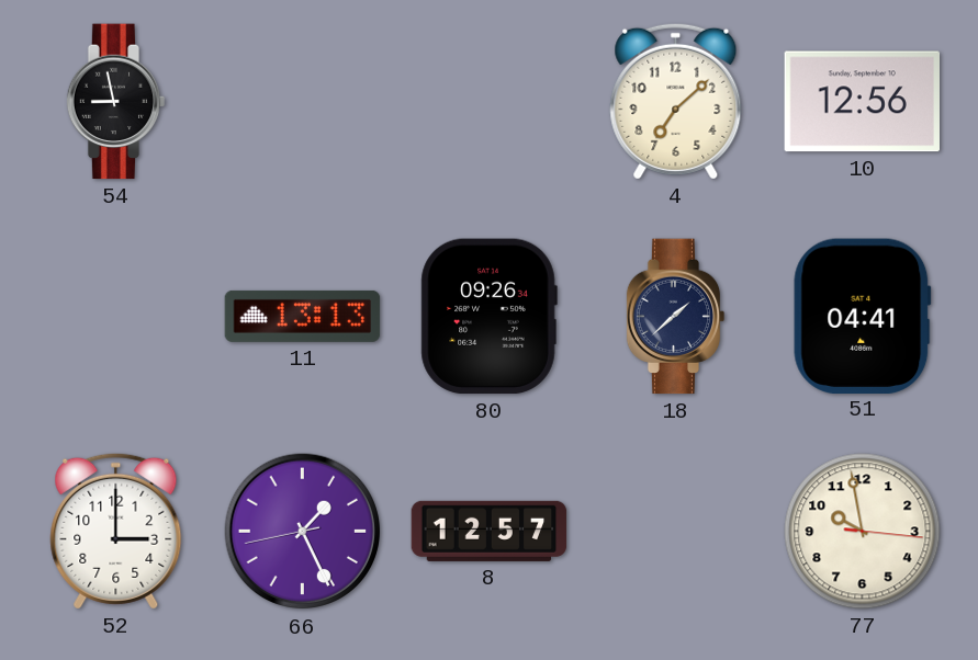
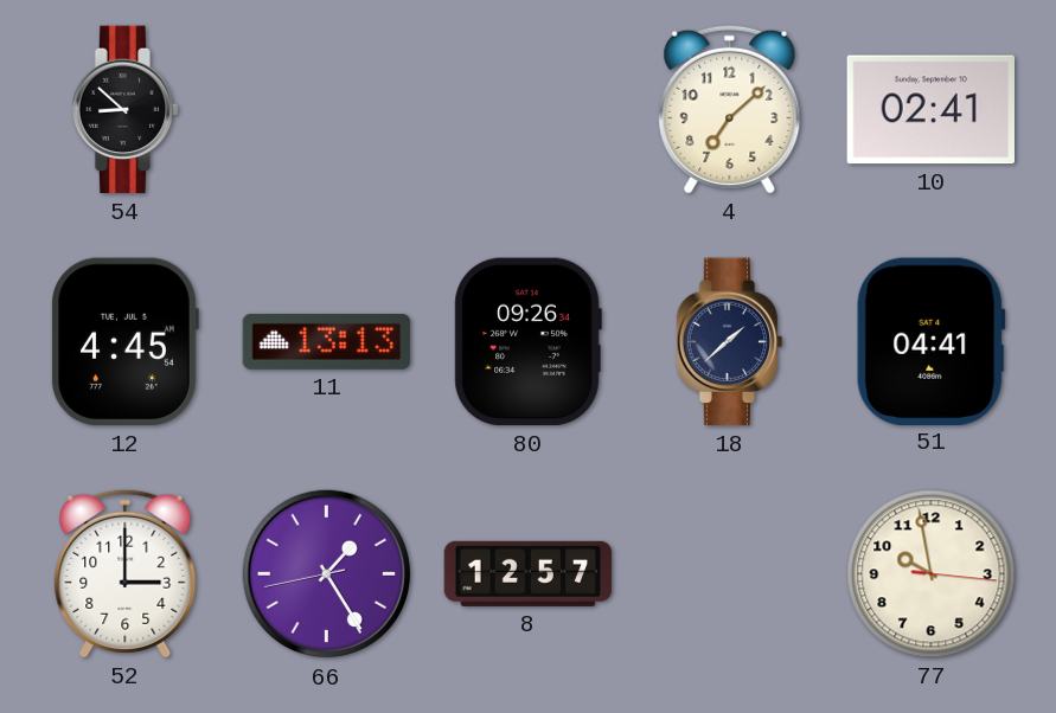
54: 8:58 -> 8:52
10: 12:56 -> 02:41
12: none -> 4:45
66: 1:25 -> 1:24
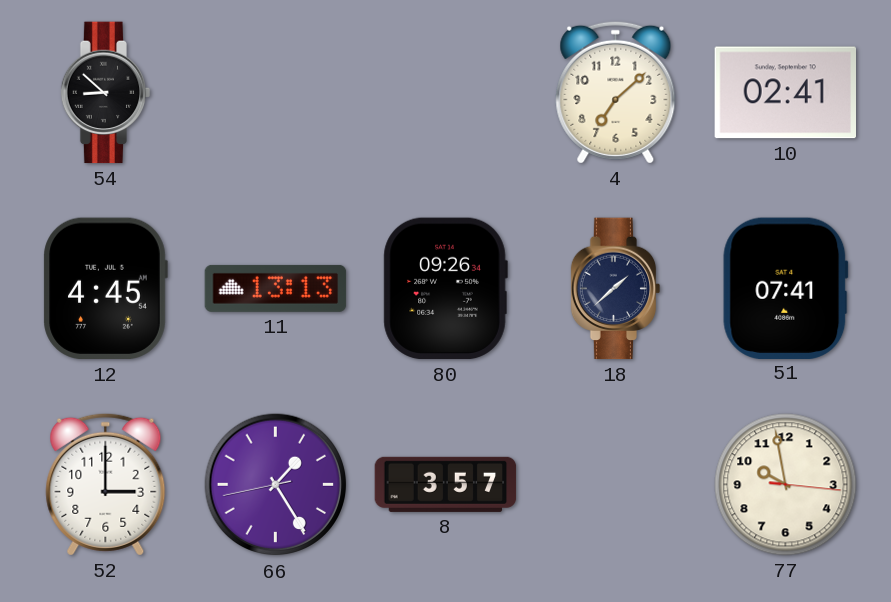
51: 04:41 -> 07:41
8: 12:57 -> 3:57
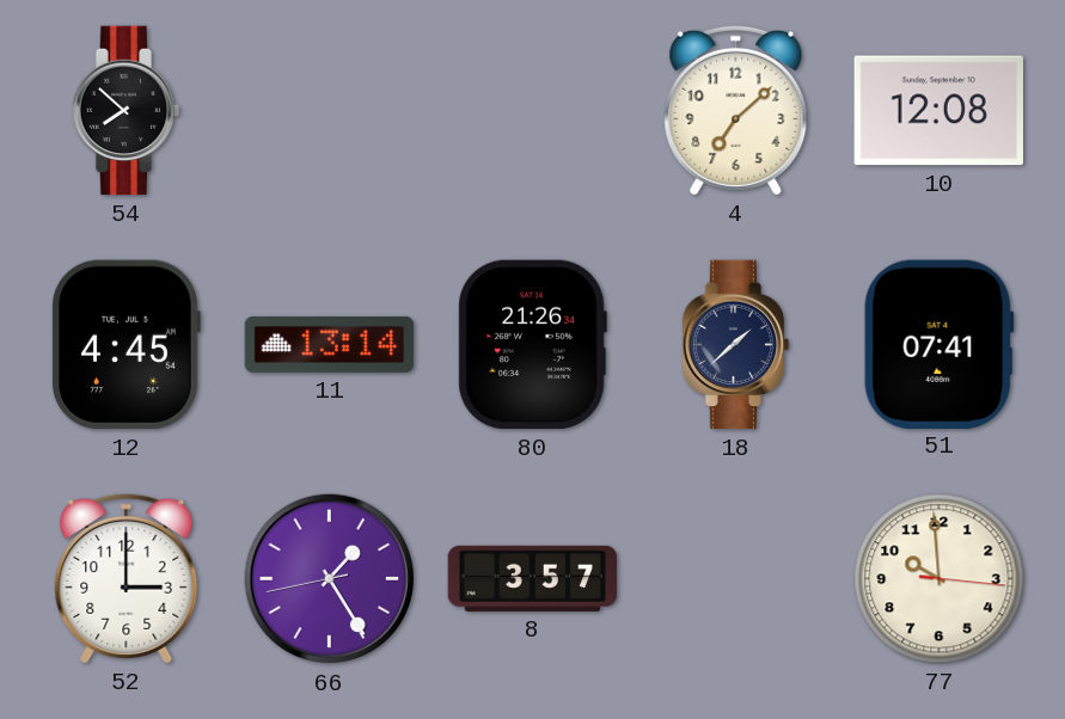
54: 8:52 -> 7:52
10: 02:41 -> 12:08
11: 13:13 -> 13:14
80: 09:26 -> 21:26
77: 9:58 -> 9:59
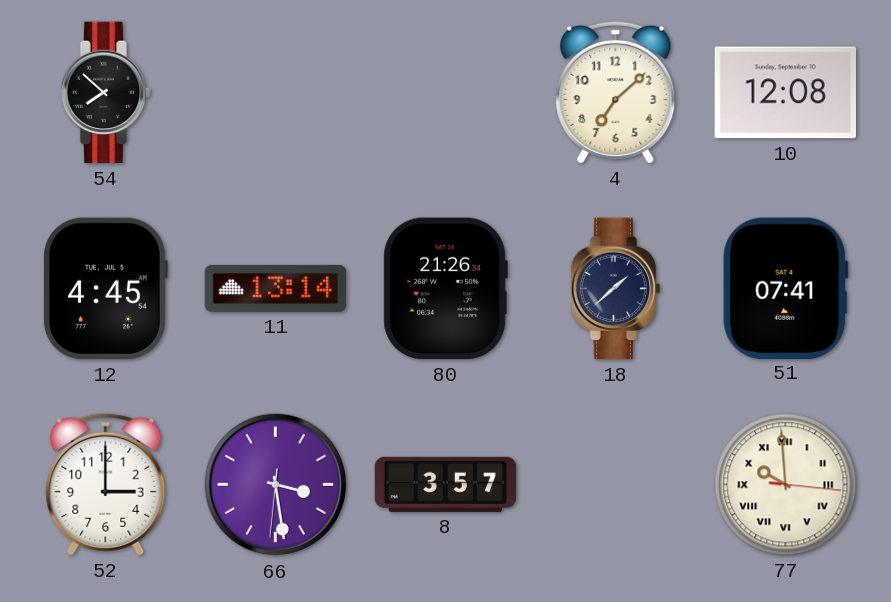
66: 1:24 -> 3:28
77 numerals: Arabic -> Roman
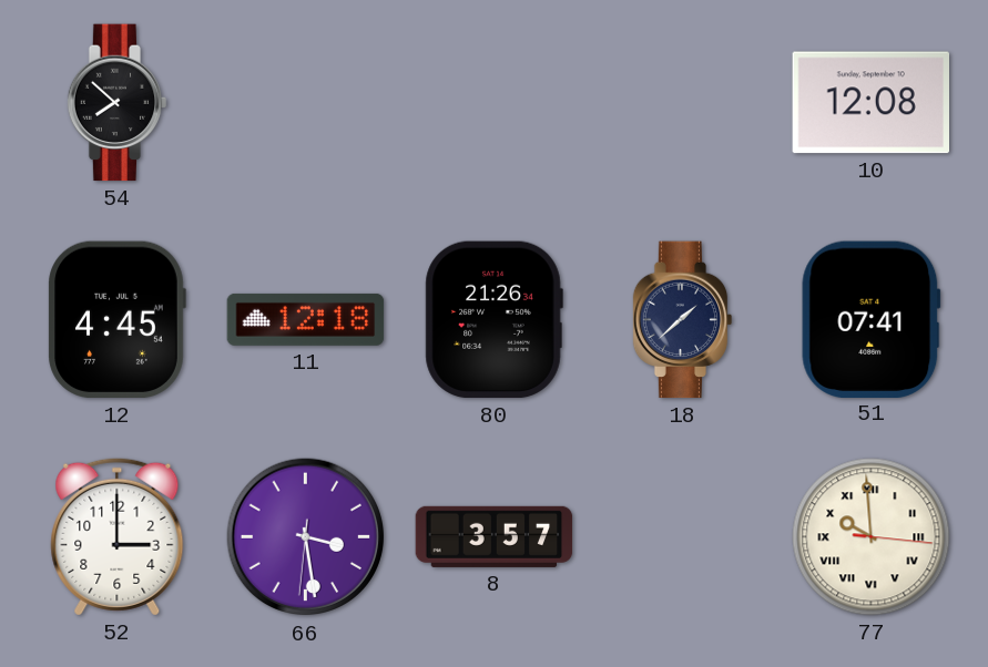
4: 7:08 -> none
11: 13:14 -> 12:18
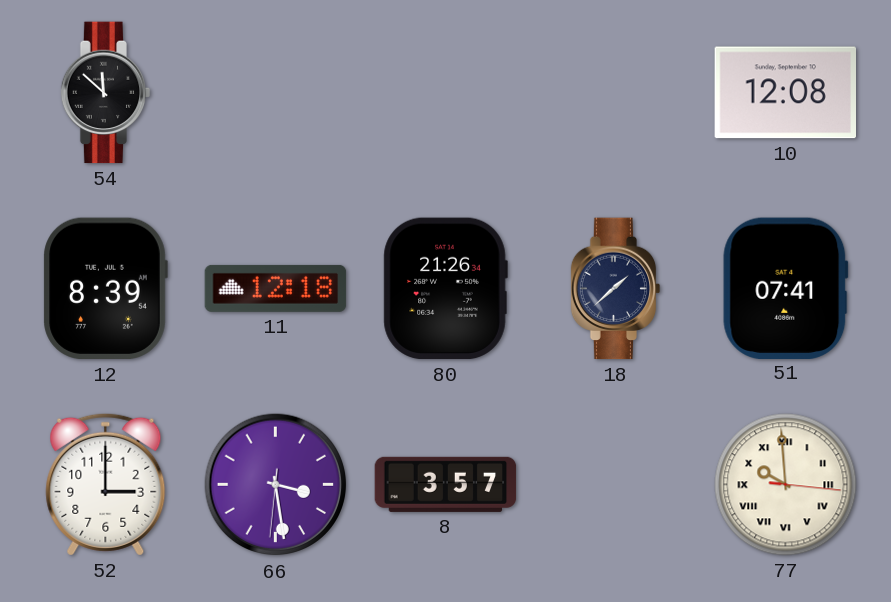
54: 7:52 -> 11:52
12: 4:45 -> 8:39
